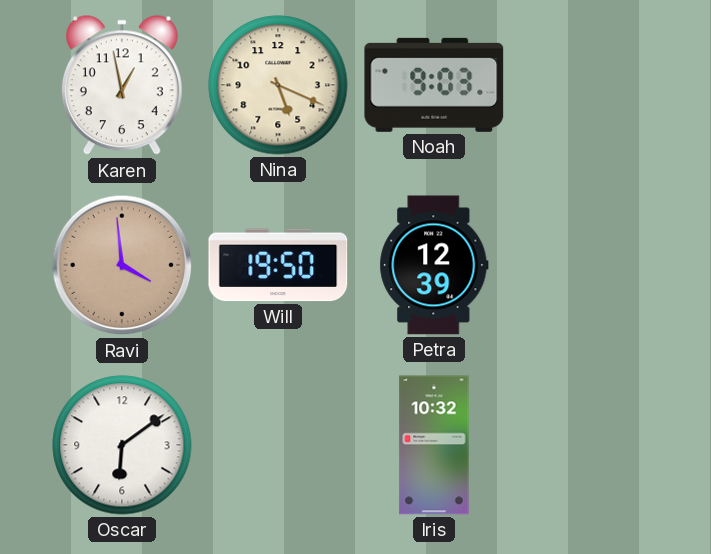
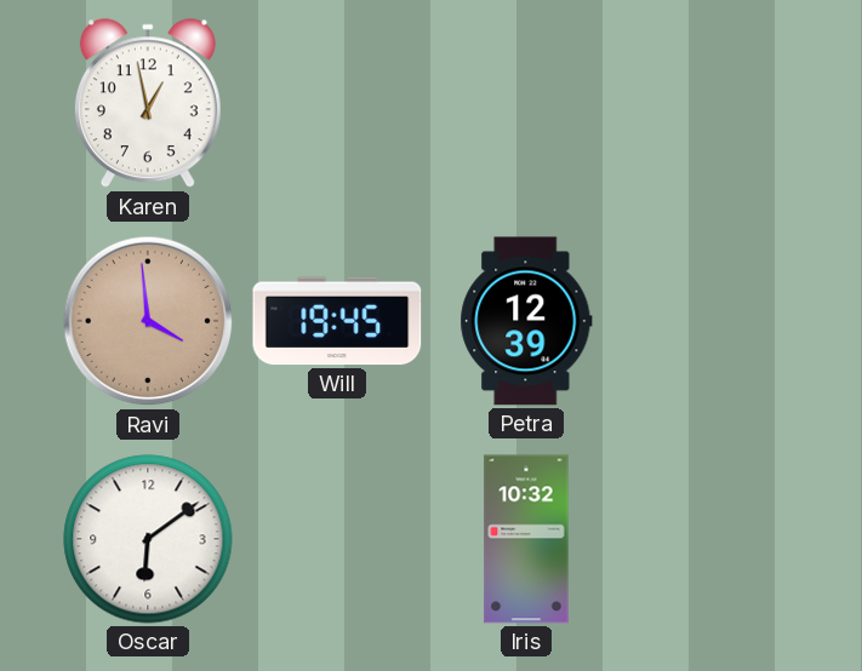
Nina: 5:19 -> none
Noah: 9:03 -> none
Will: 19:50 -> 19:45
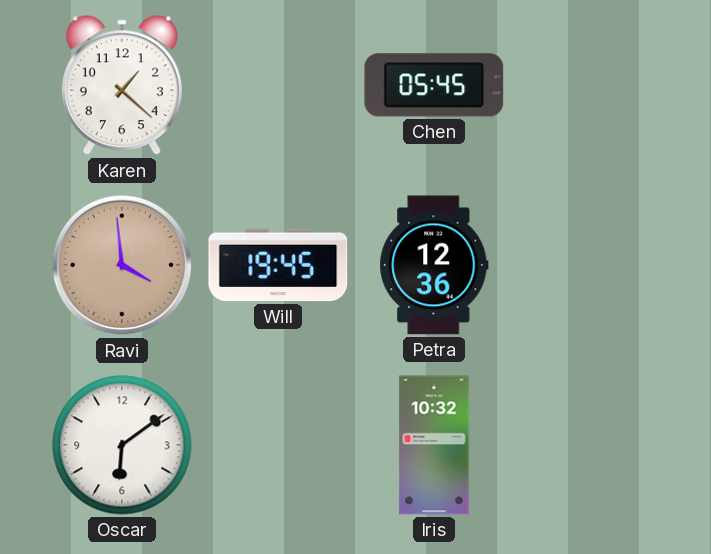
Karen: 12:58 -> 1:22
Chen: none -> 05:45
Petra: 12:39 -> 12:36
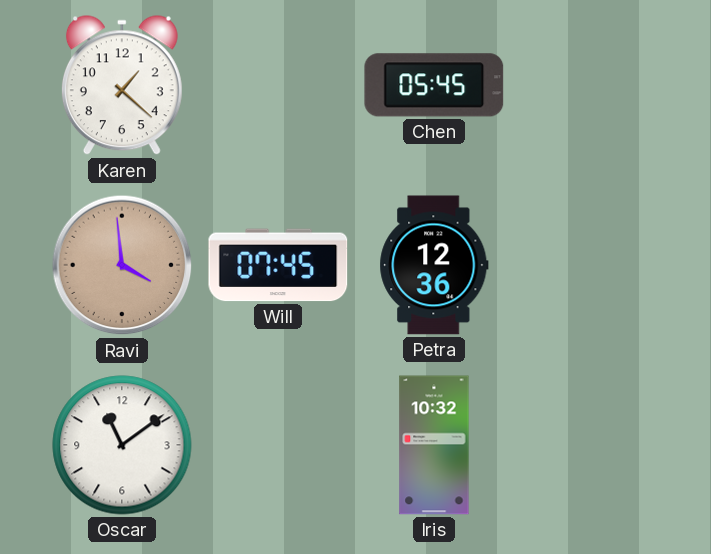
Will: 19:45 -> 07:45
Oscar: 6:09 -> 11:09
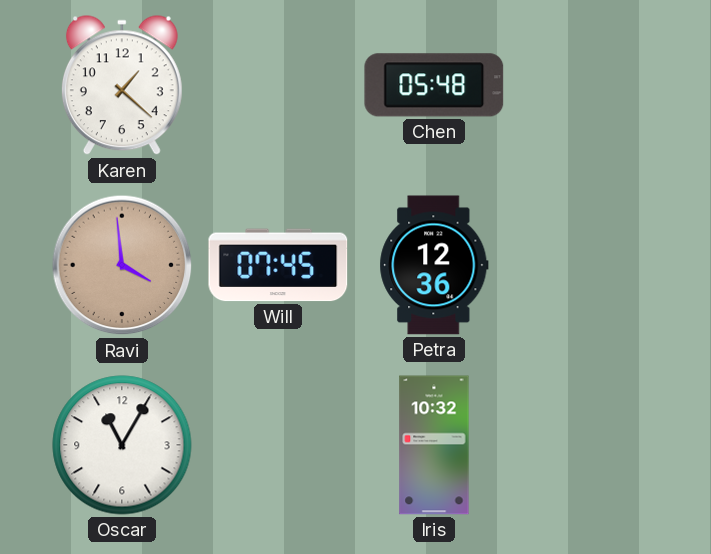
Chen: 05:45 -> 05:48
Oscar: 11:09 -> 11:05
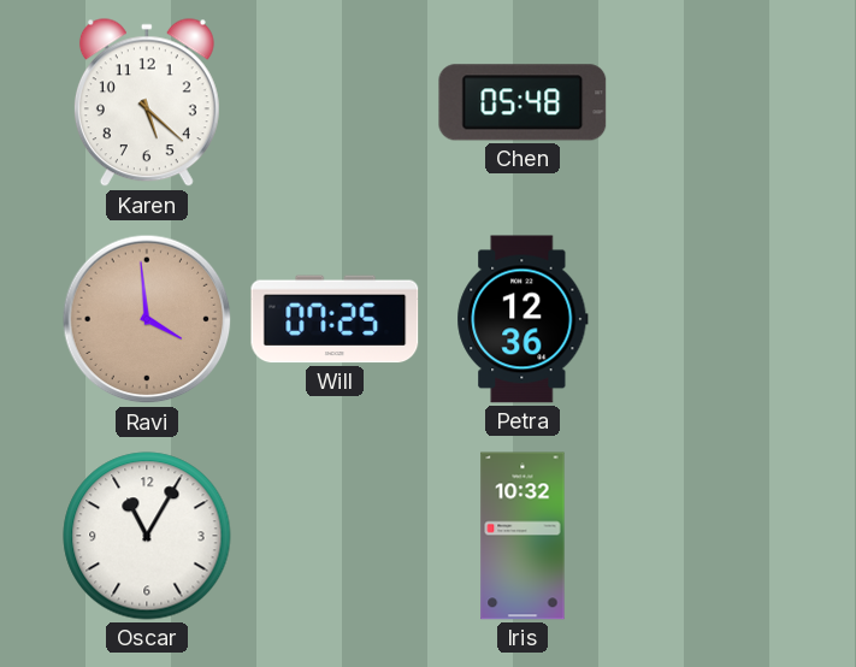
Karen: 1:22 -> 5:22
Will: 07:45 -> 07:25
